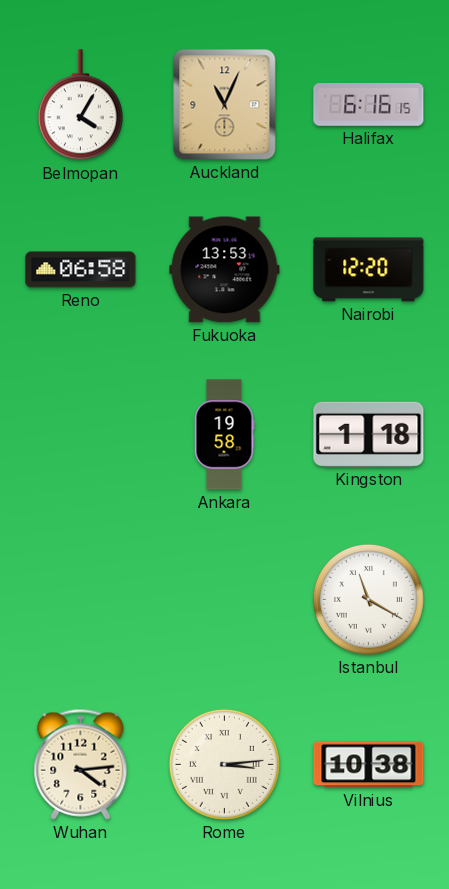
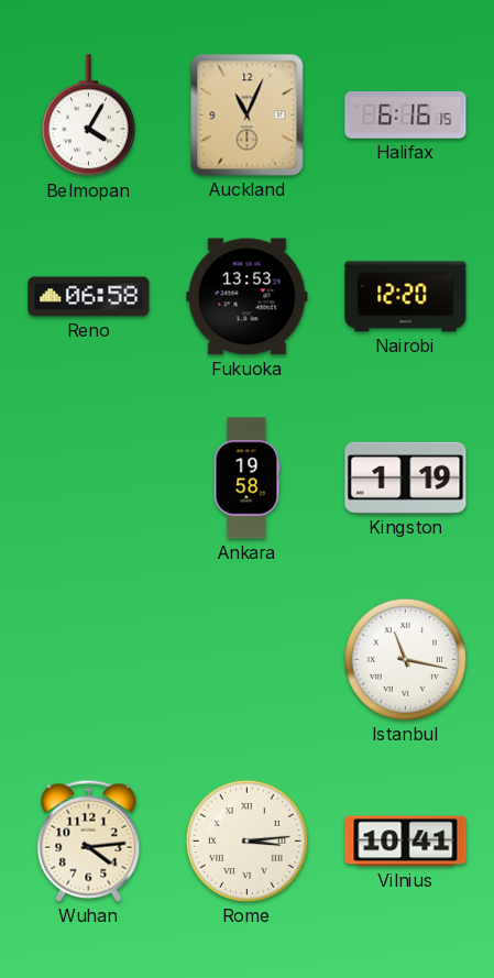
Kingston: 1:18 -> 1:19
Istanbul: 11:20 -> 11:17
Vilnius: 10:38 -> 10:41
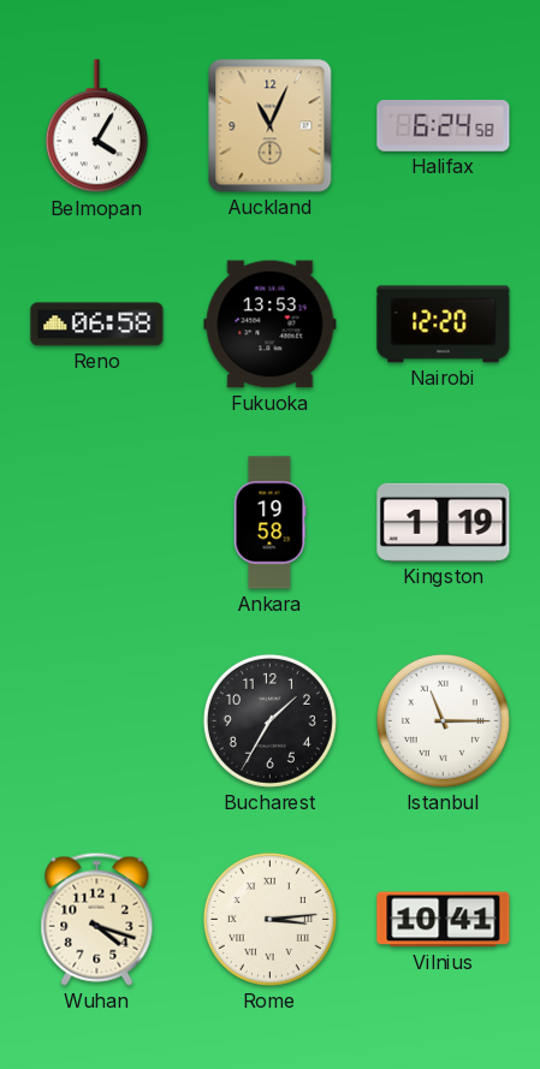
Halifax: 6:16 -> 6:24
Bucharest: none -> 1:35
Istanbul: 11:17 -> 11:15
Wuhan: 4:14 -> 4:18
